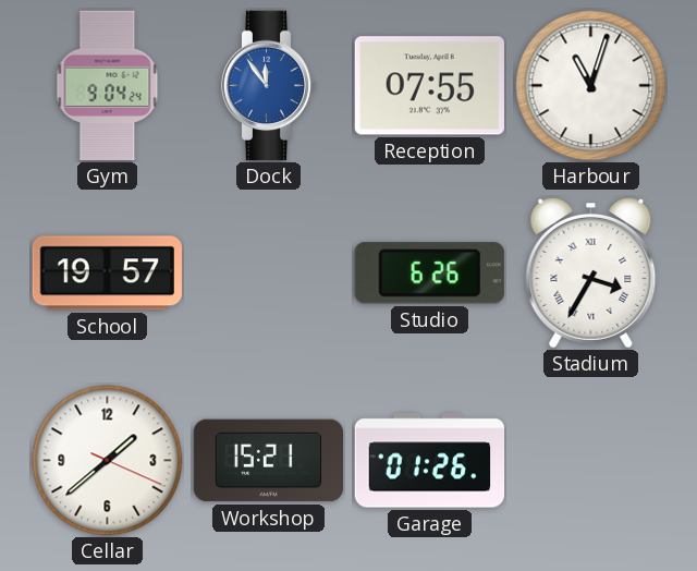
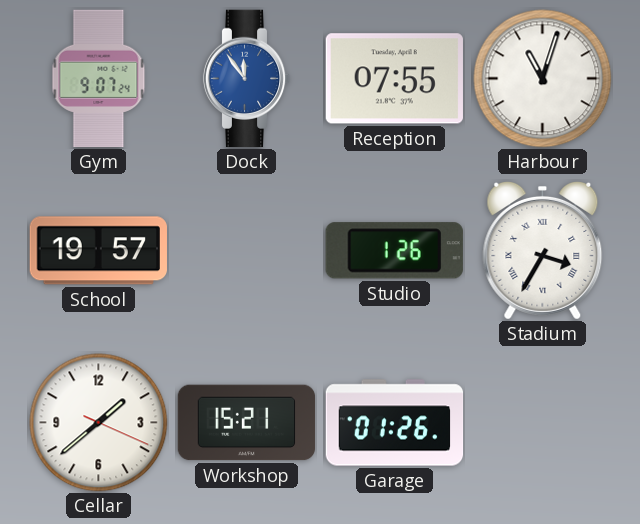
Gym: 9:04 -> 9:07
Studio: 6:26 -> 1:26
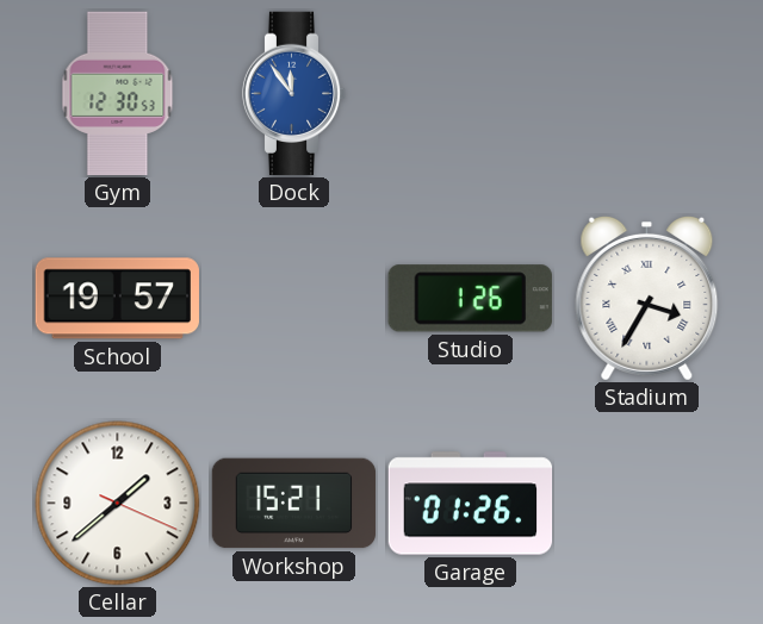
Gym: 9:07 -> 12:30
Reception: 07:55 -> none
Harbour: 11:03 -> none
